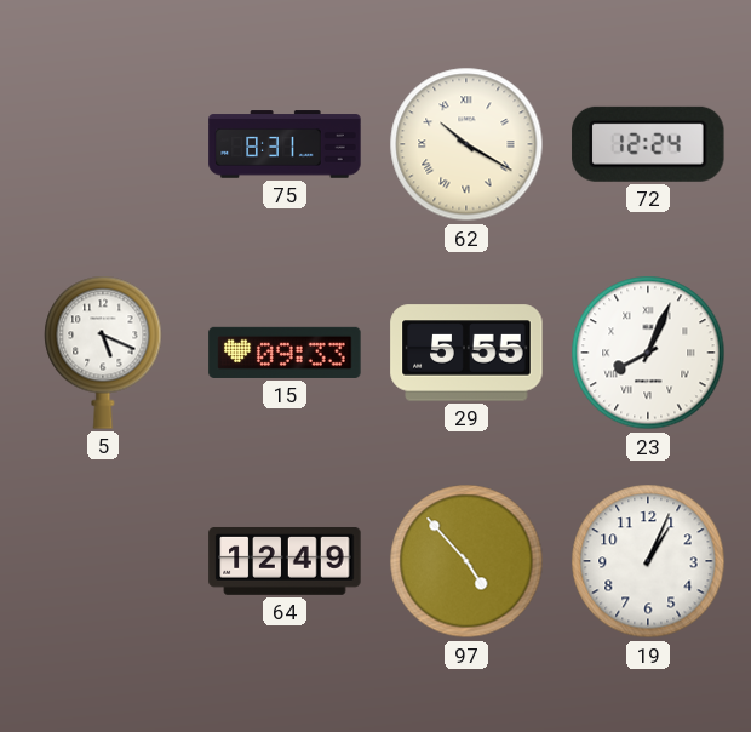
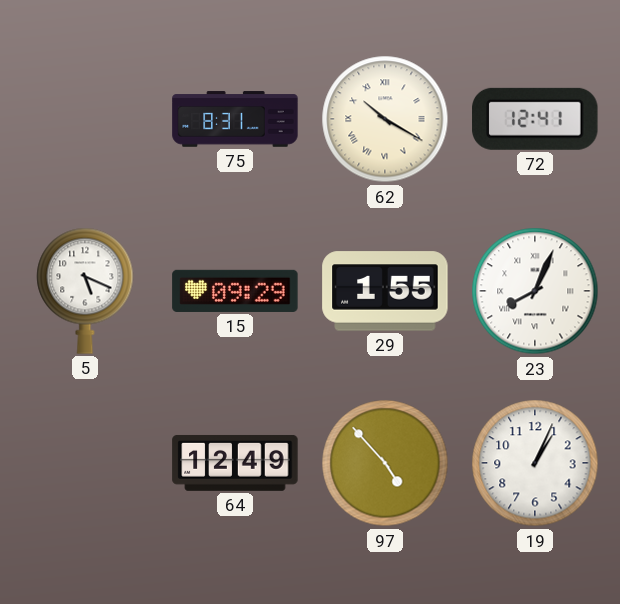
72: 12:24 -> 12:41
15: 09:33 -> 09:29
29: 5:55 -> 1:55
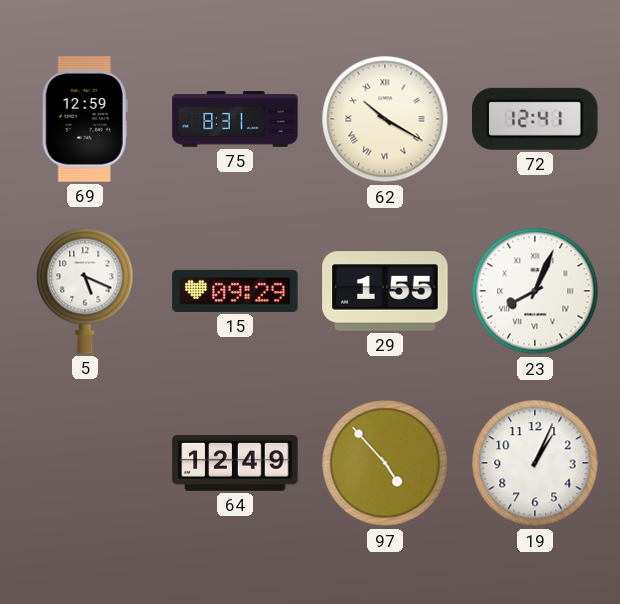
69: none -> 12:59
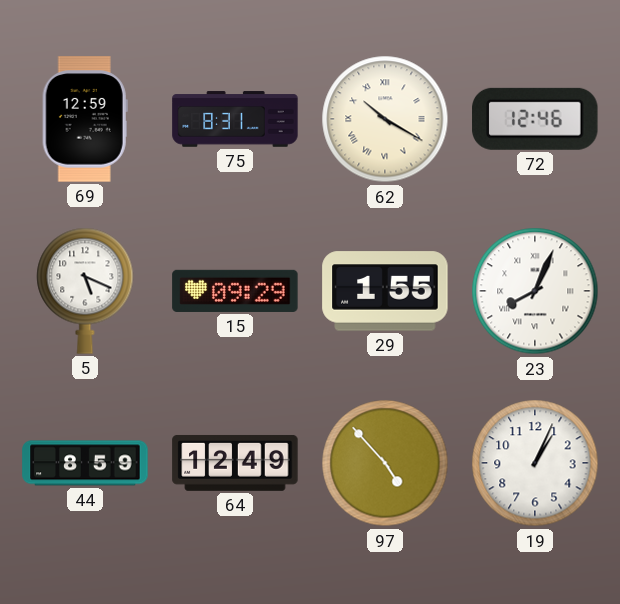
72: 12:41 -> 12:46
44: none -> 8:59
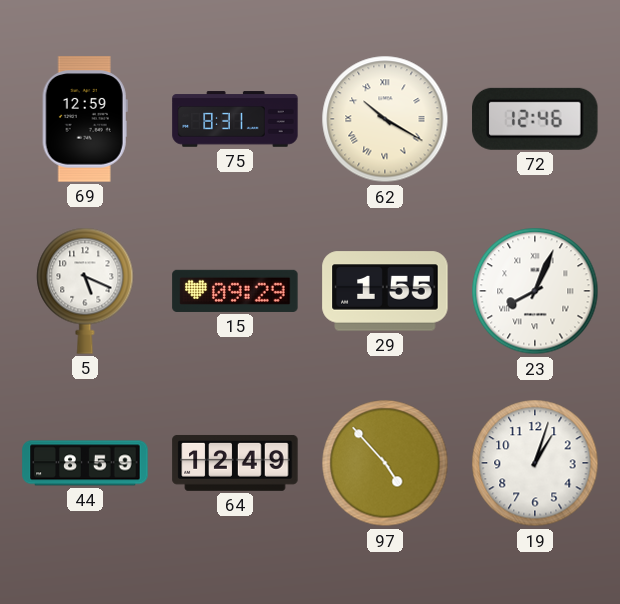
19: 1:04 -> 1:03
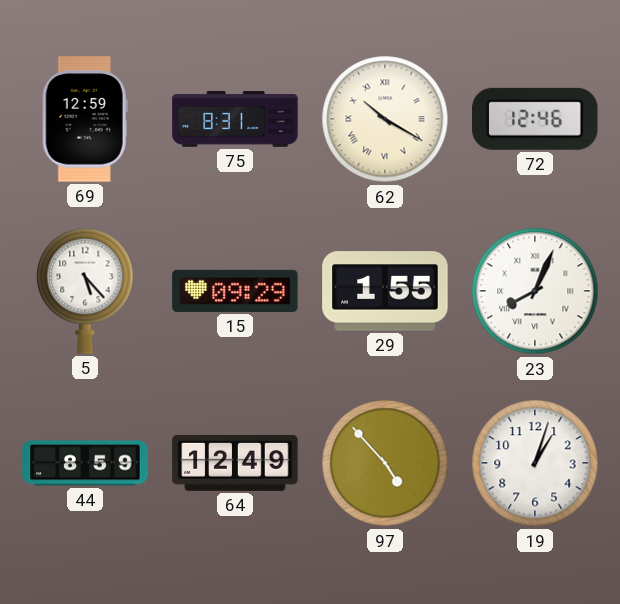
5: 5:19 -> 5:23
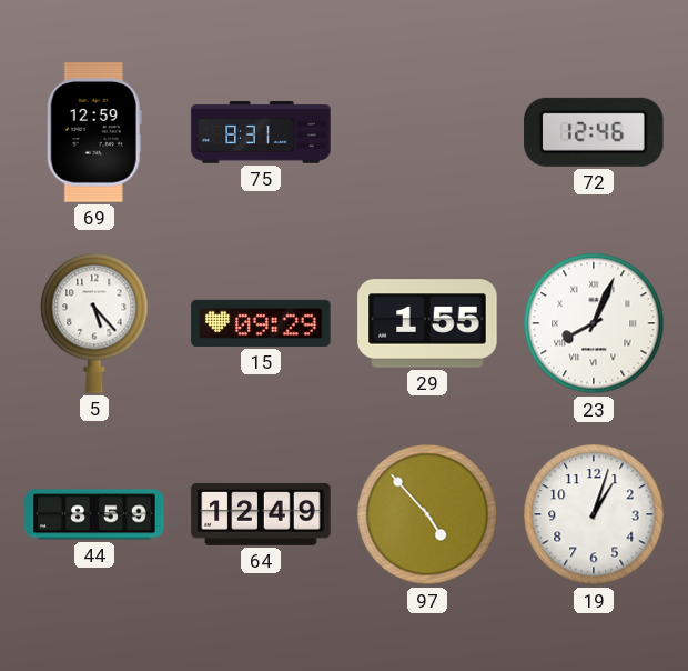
62: 10:20 -> none
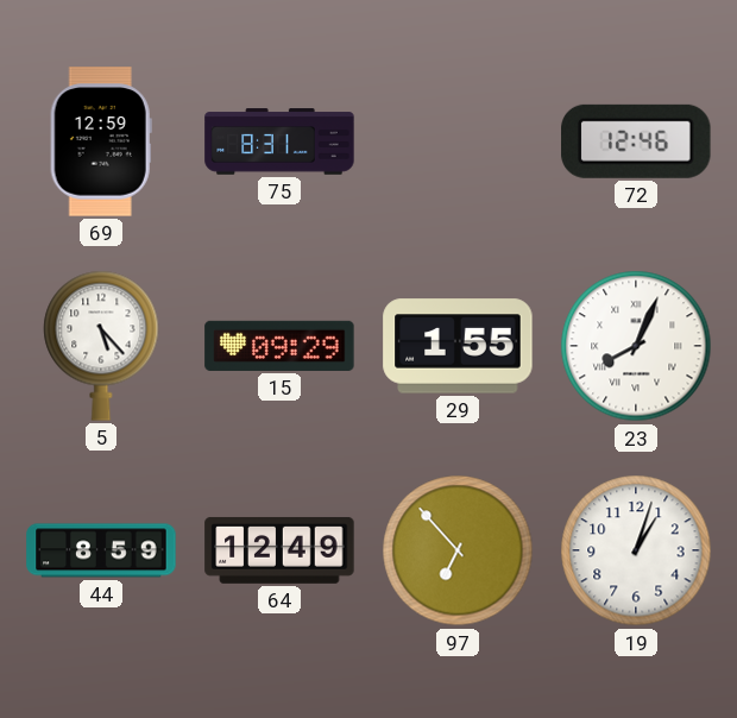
97: 4:53 -> 6:53
